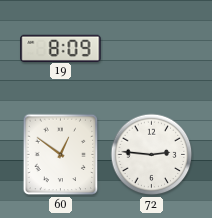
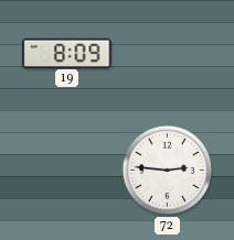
60: 12:51 -> none
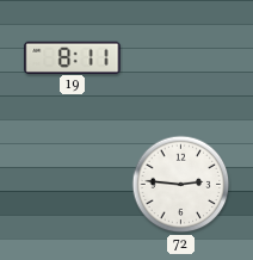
19: 8:09 -> 8:11
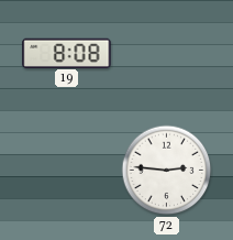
19: 8:11 -> 8:08
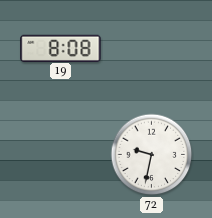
72: 2:46 -> 9:32
